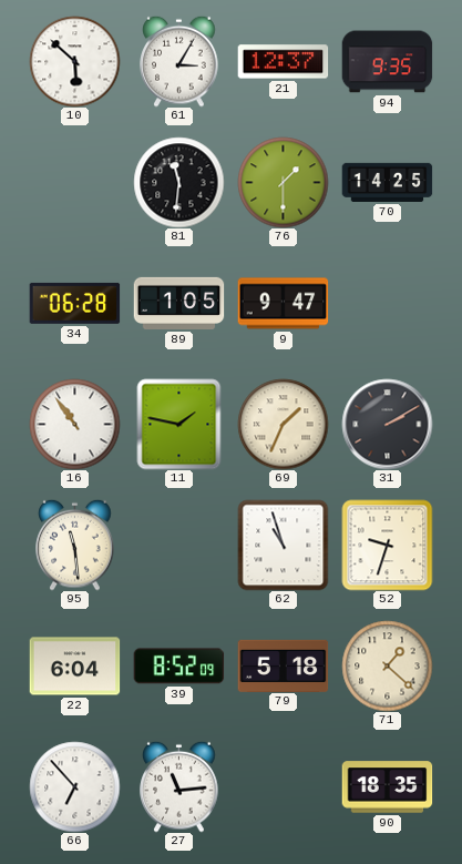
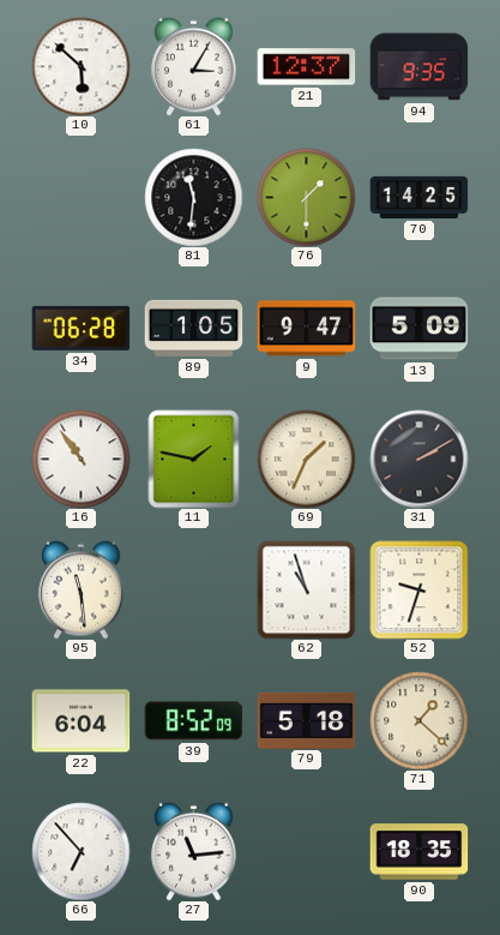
13: none -> 5:09
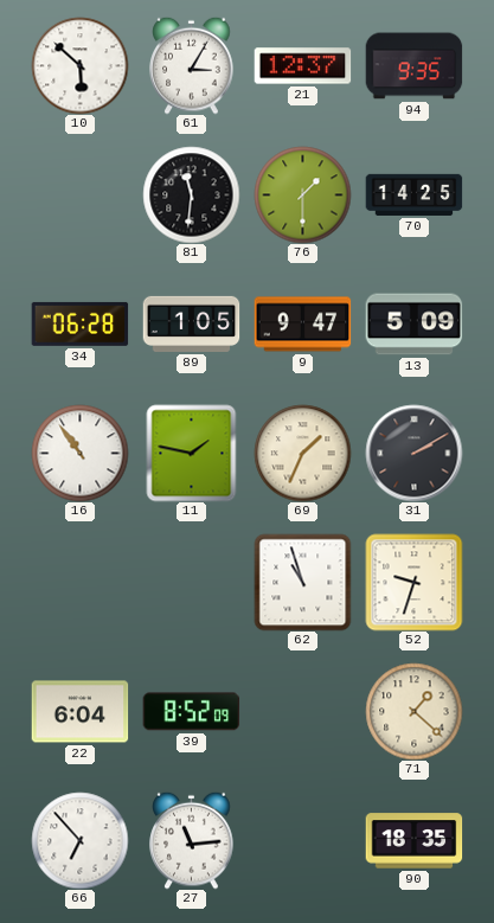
95: 11:29 -> none
79: 5:18 -> none
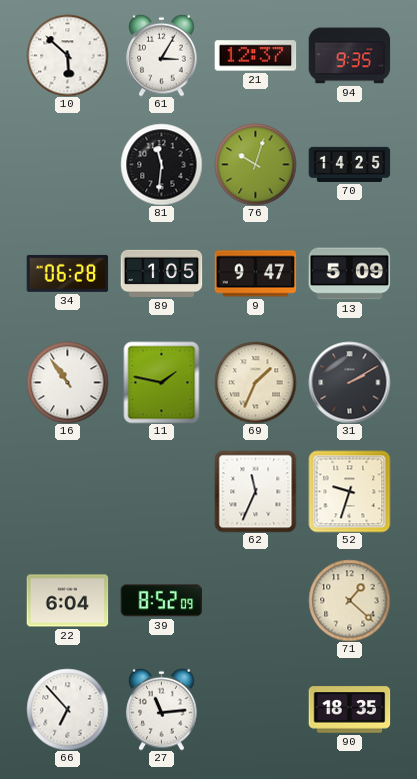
76: 1:30 -> 10:03
62: 10:57 -> 11:34
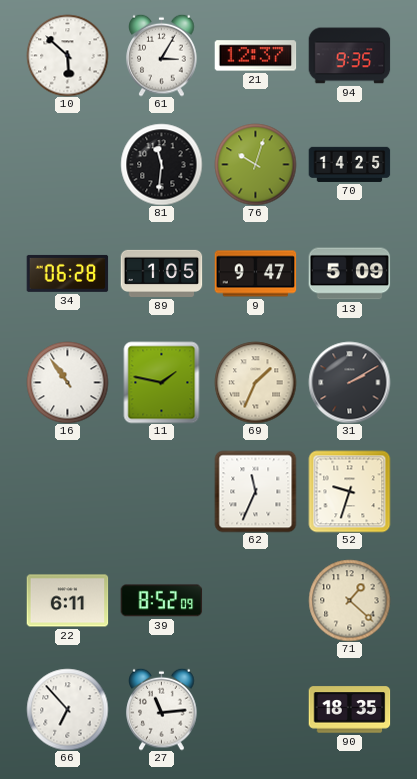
22: 6:04 -> 6:11
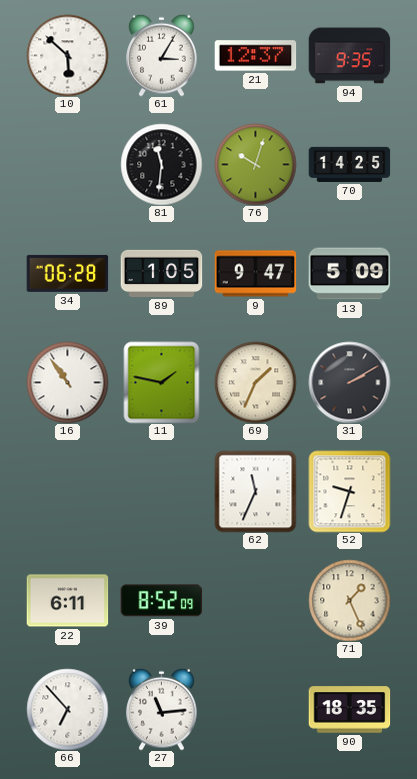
71: 1:22 -> 1:26
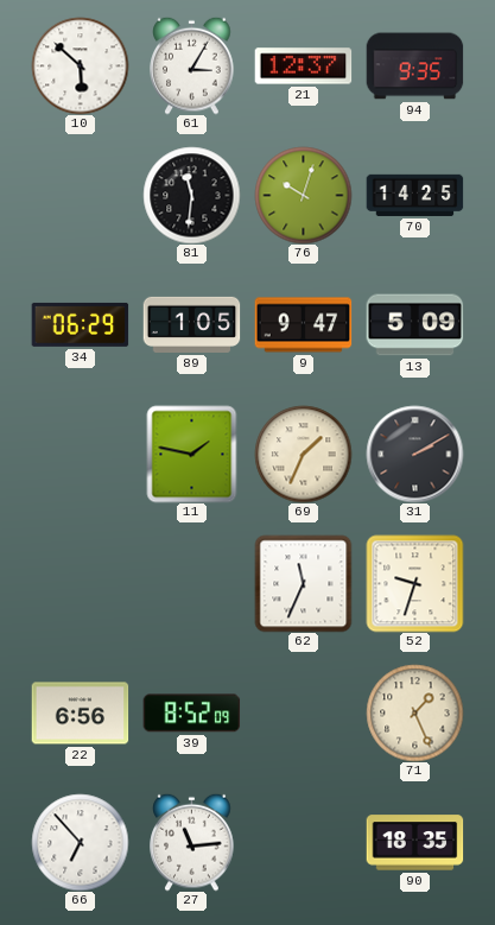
34: 06:28 -> 06:29
16: 10:54 -> none
22: 6:11 -> 6:56
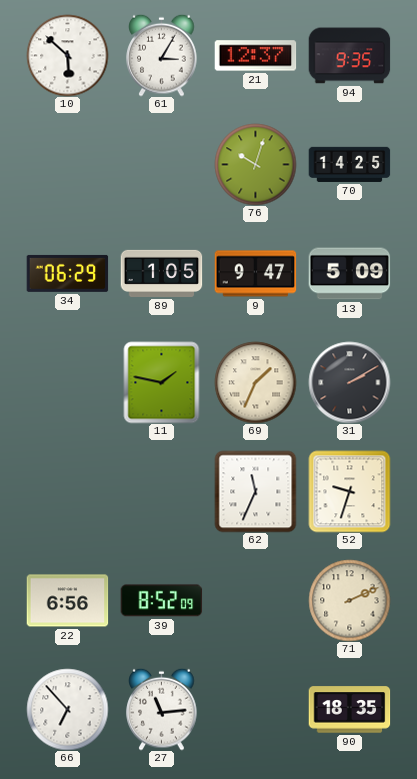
81: 11:31 -> none
71: 1:26 -> 2:11
